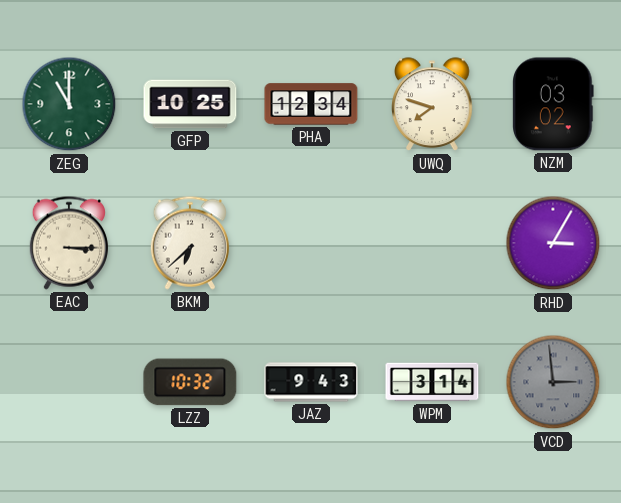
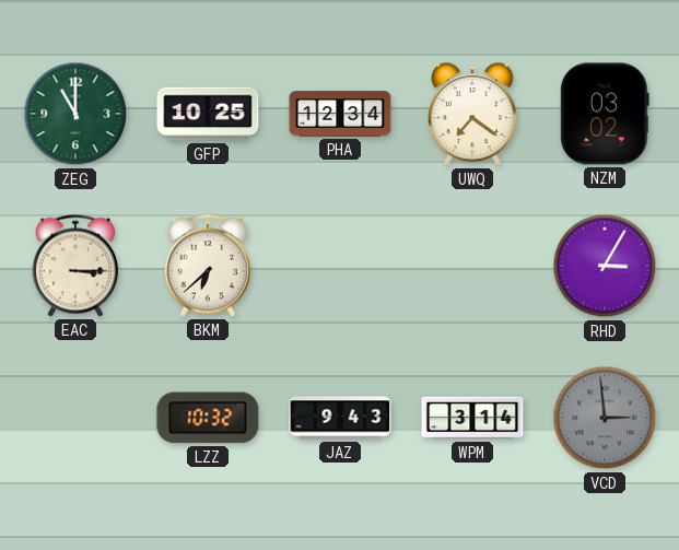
UWQ: 7:48 -> 7:21
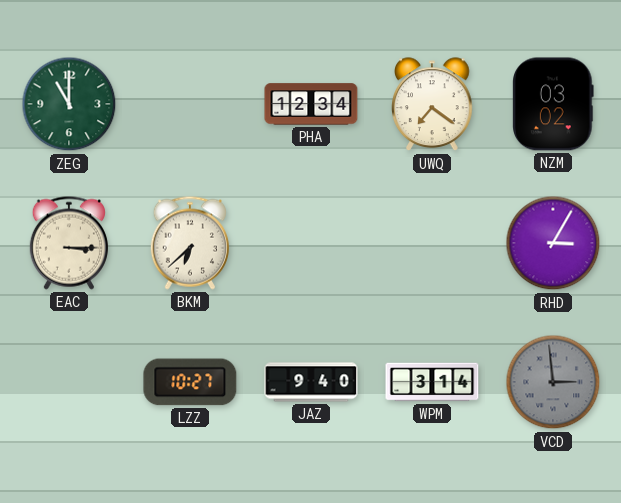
GFP: 10:25 -> none
LZZ: 10:32 -> 10:27
JAZ: 9:43 -> 9:40
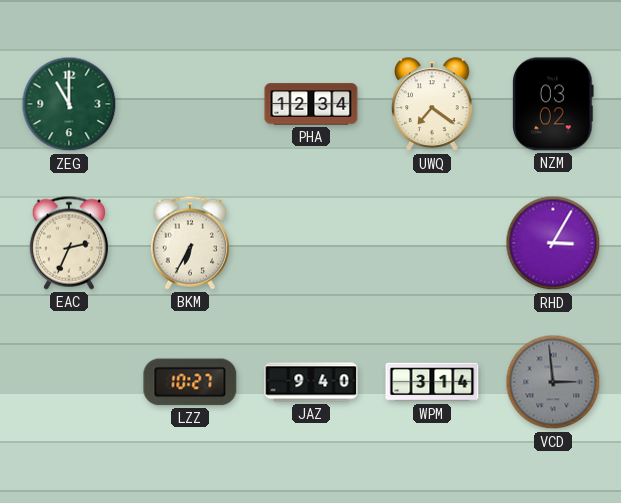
EAC: 3:15 -> 2:34
BKM: 6:38 -> 6:35
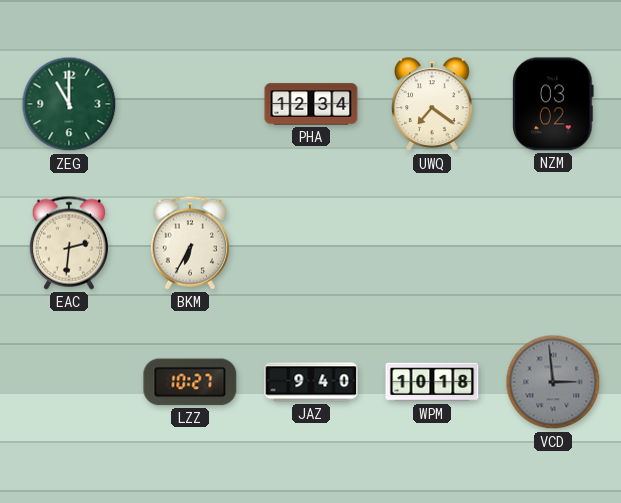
EAC: 2:34 -> 2:31
RHD: 3:05 -> none
WPM: 3:14 -> 10:18
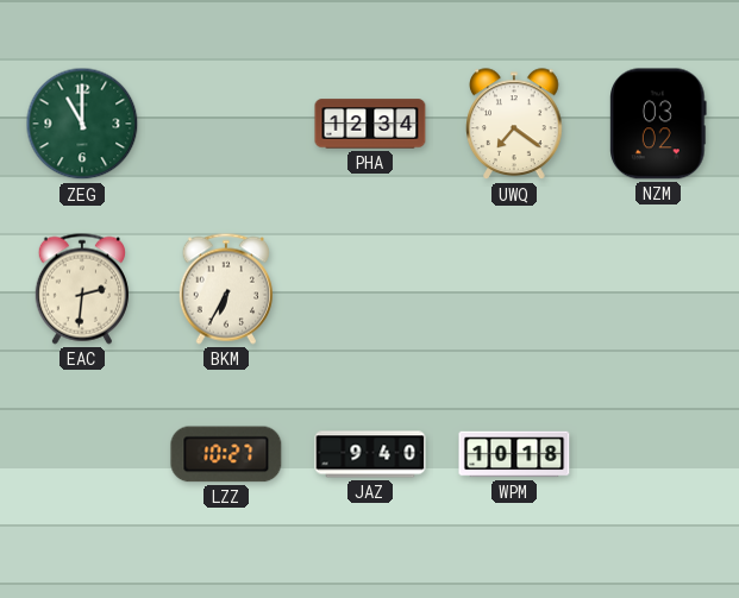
VCD: 2:59 -> none
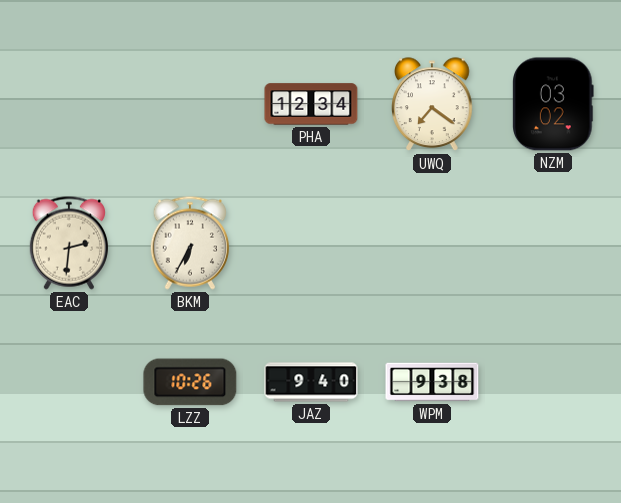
ZEG: 11:00 -> none
LZZ: 10:27 -> 10:26
WPM: 10:18 -> 9:38
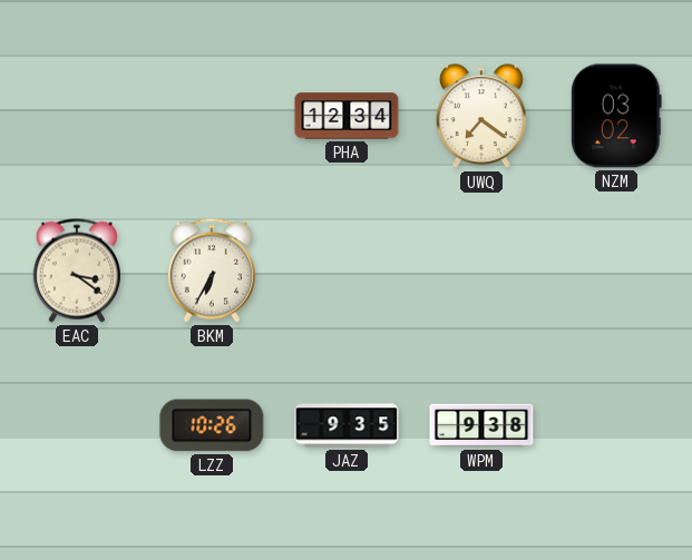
EAC: 2:31 -> 3:21
JAZ: 9:40 -> 9:35
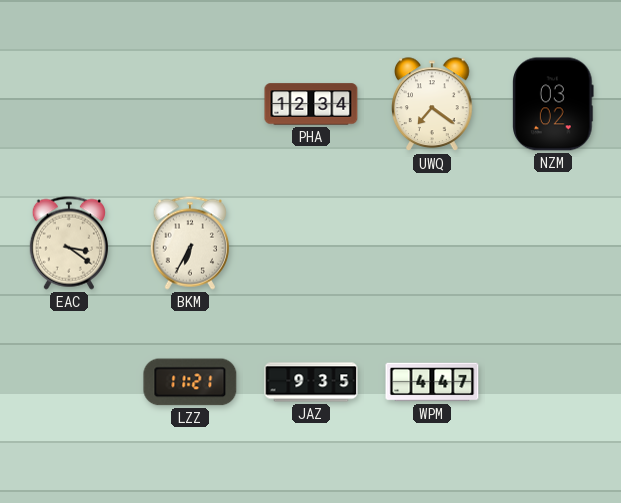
LZZ: 10:26 -> 11:21
WPM: 9:38 -> 4:47
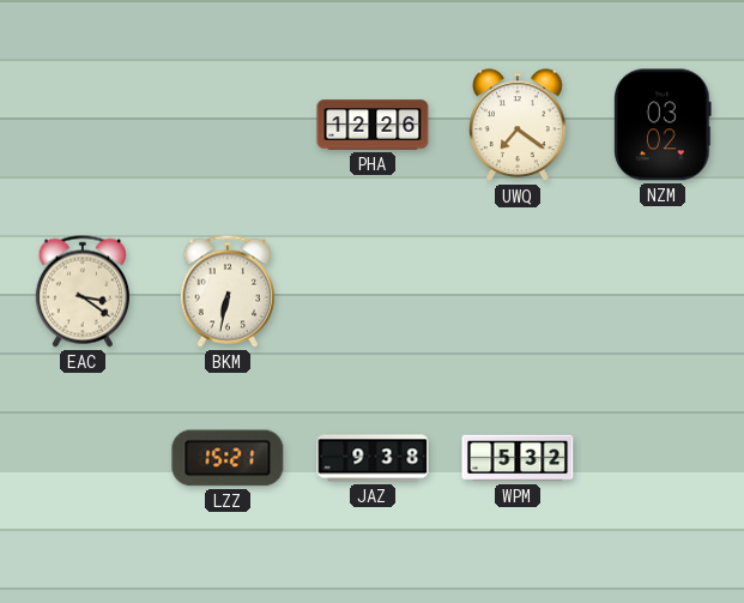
PHA: 12:34 -> 12:26
BKM: 6:35 -> 6:32
LZZ: 11:21 -> 15:21
JAZ: 9:35 -> 9:38
WPM: 4:47 -> 5:32
